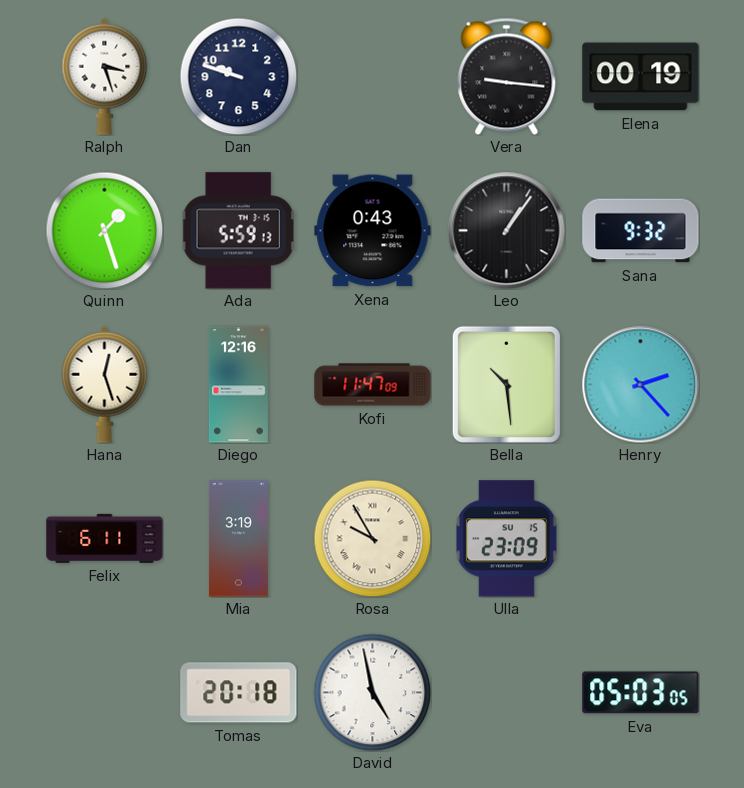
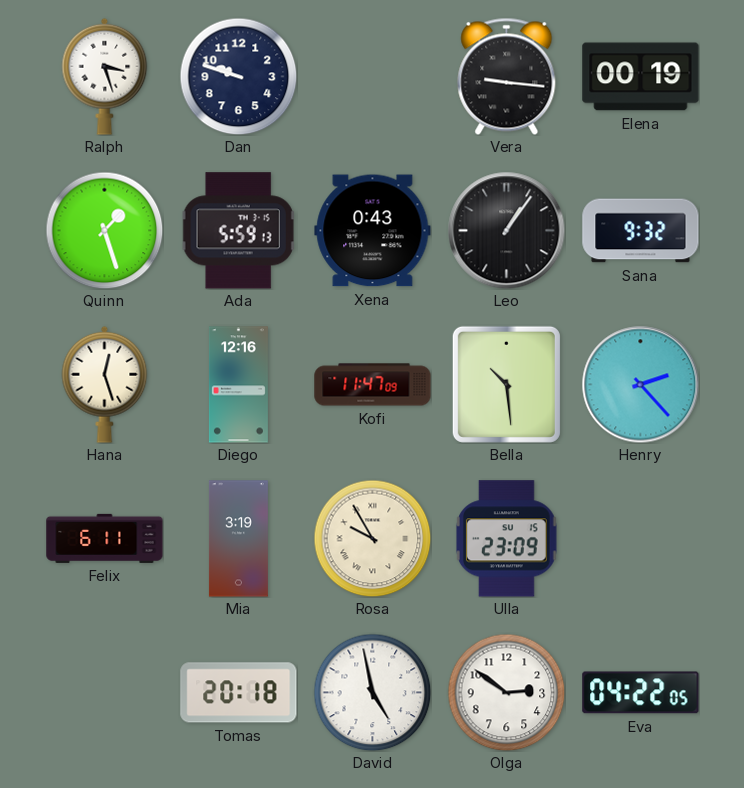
Olga: none -> 2:51
Eva: 05:03 -> 04:22
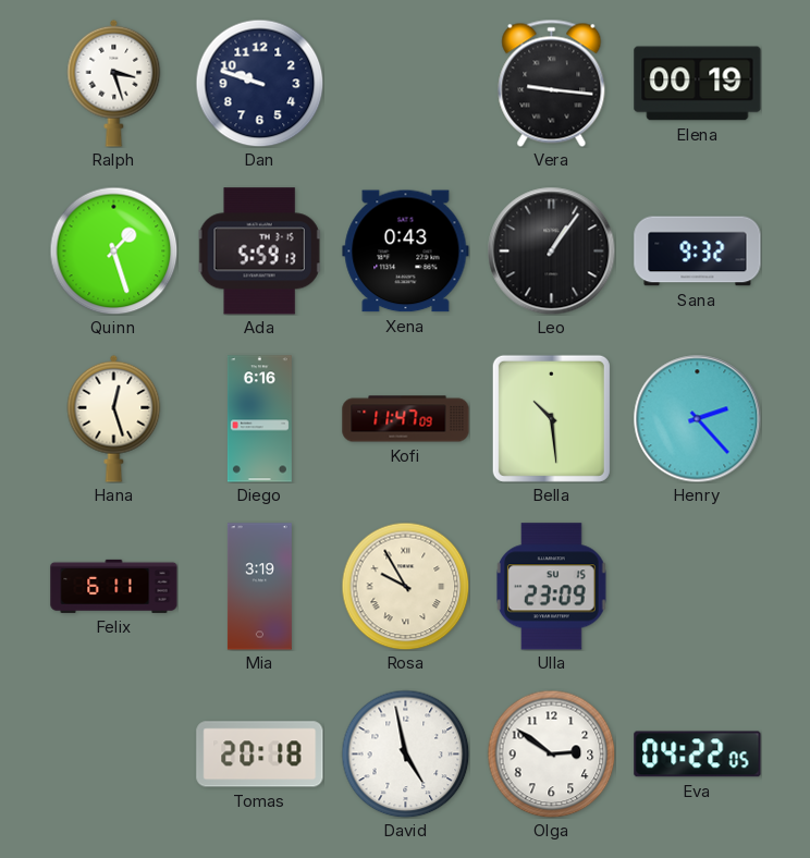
Diego: 12:16 -> 6:16
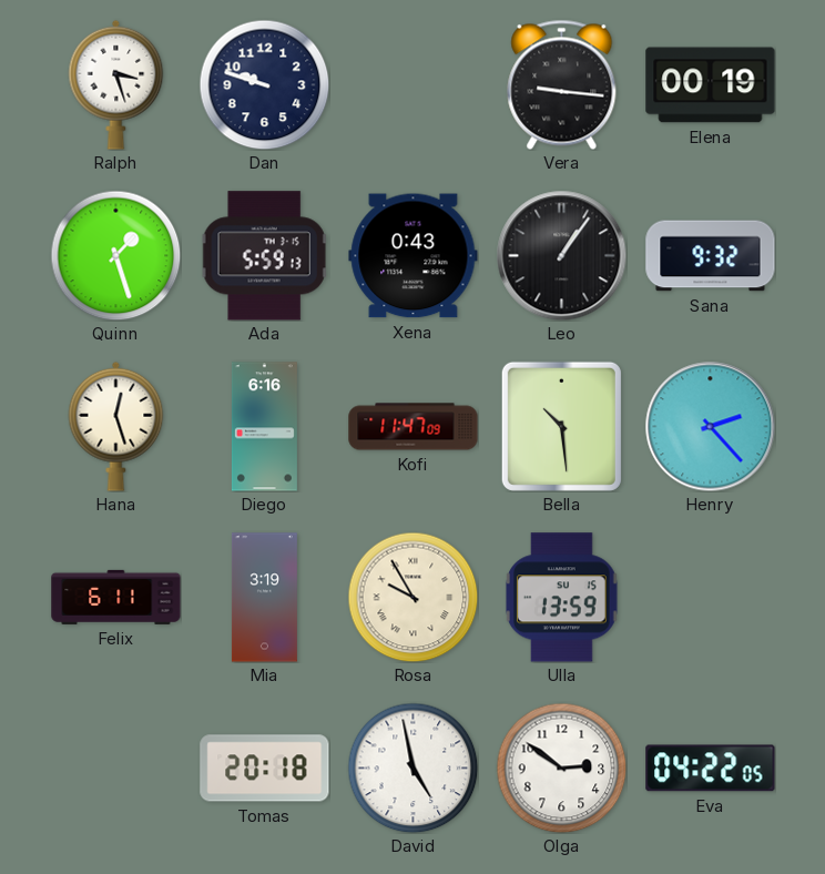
Ulla: 23:09 -> 13:59
